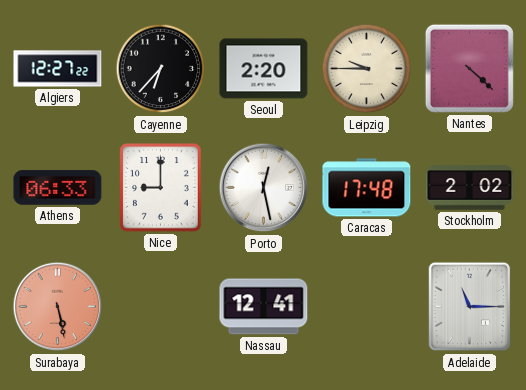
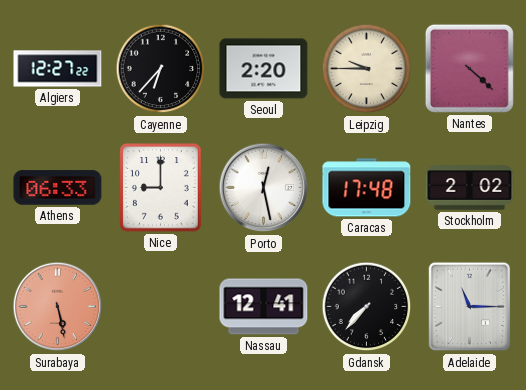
Gdansk: none -> 7:37
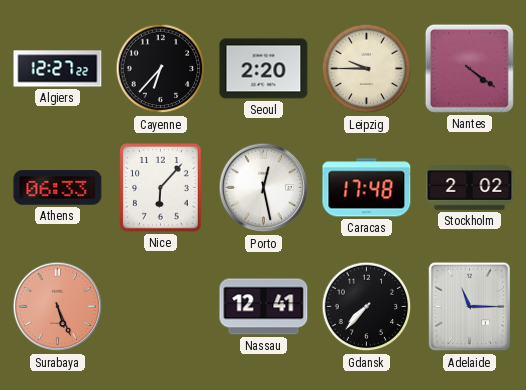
Nantes: 4:22 -> 4:21
Nice: 9:00 -> 6:07
Surabaya: 5:28 -> 5:26
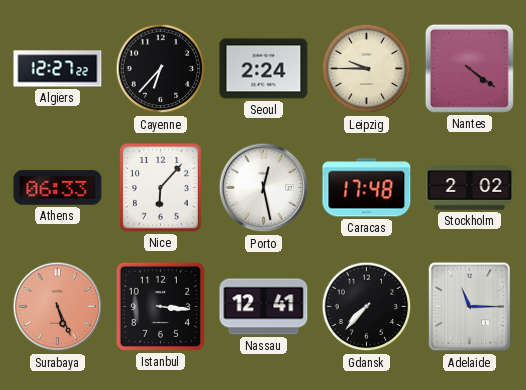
Seoul: 2:20 -> 2:24
Istanbul: none -> 3:16
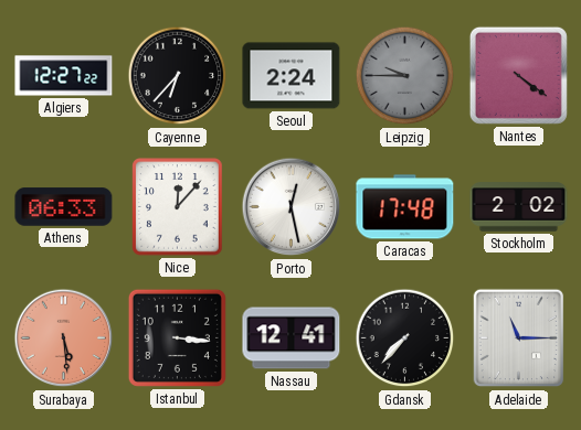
Leipzig dial: cream -> grey
Nice: 6:07 -> 12:07
Surabaya: 5:26 -> 5:29
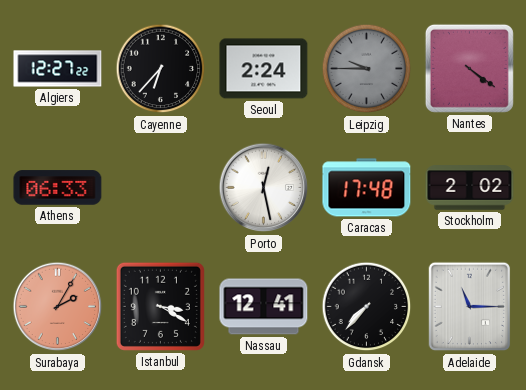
Nice: 12:07 -> none
Surabaya: 5:29 -> 2:05
Istanbul: 3:16 -> 3:20
